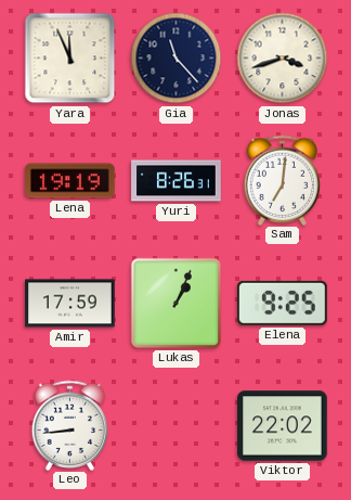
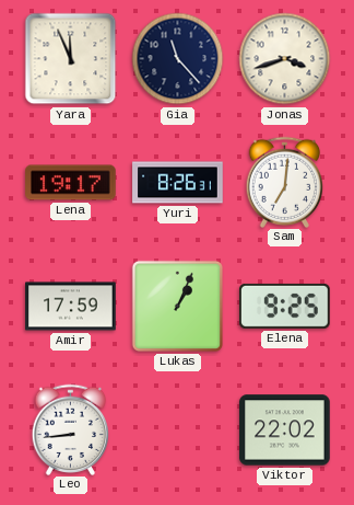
Lena: 19:19 -> 19:17
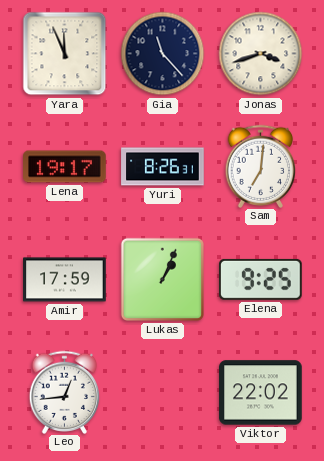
Leo: 8:44 -> 12:44
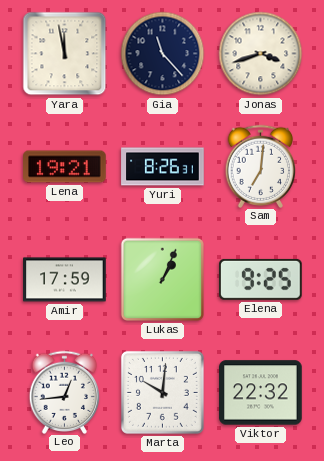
Yara: 11:56 -> 11:58
Lena: 19:17 -> 19:21
Marta: none -> 10:01
Viktor: 22:02 -> 22:32
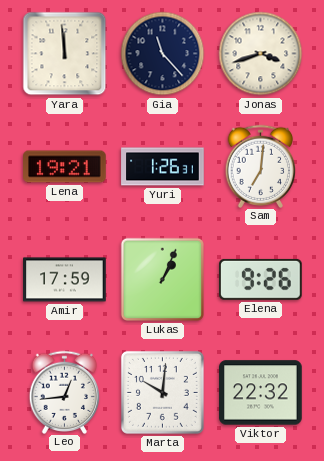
Yara: 11:58 -> 11:59
Yuri: 8:26 -> 1:26
Elena: 9:25 -> 9:26
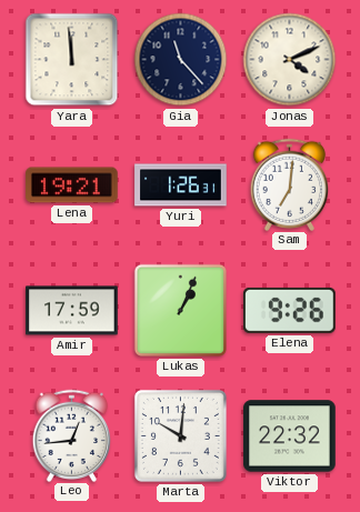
Jonas: 3:42 -> 4:11
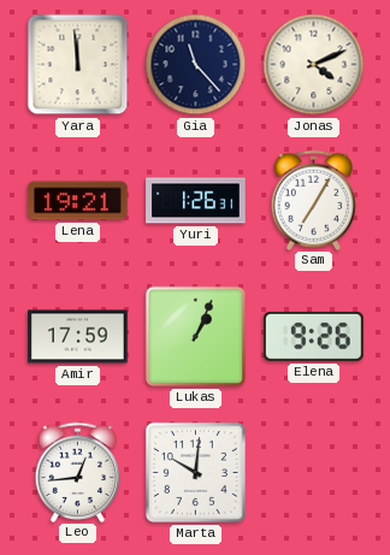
Sam: 7:01 -> 7:05
Viktor: 22:32 -> none
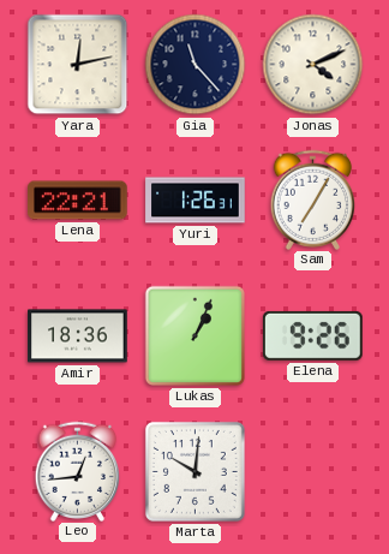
Yara: 11:59 -> 12:13
Lena: 19:21 -> 22:21
Amir: 17:59 -> 18:36
